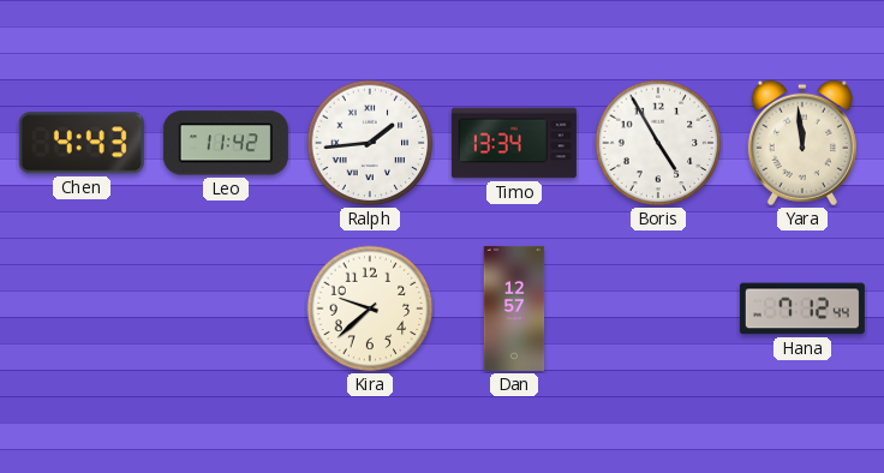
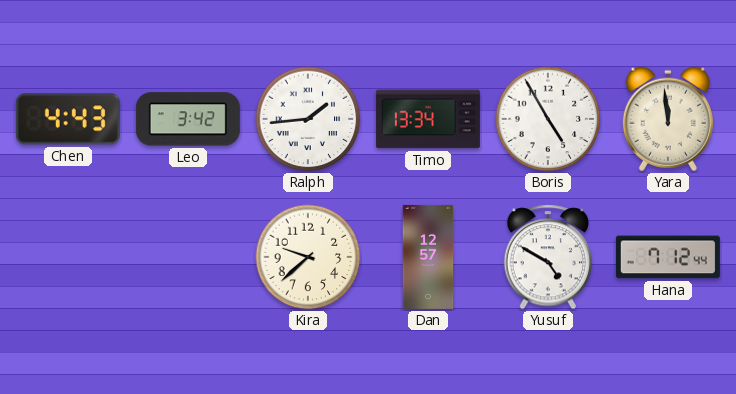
Leo: 11:42 -> 3:42
Yusuf: none -> 4:50
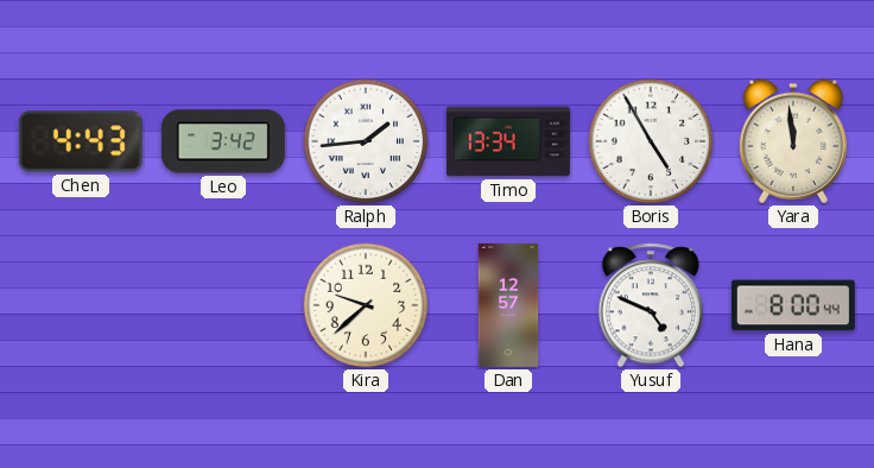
Yusuf: 4:50 -> 4:49
Hana: 7:12 -> 8:00
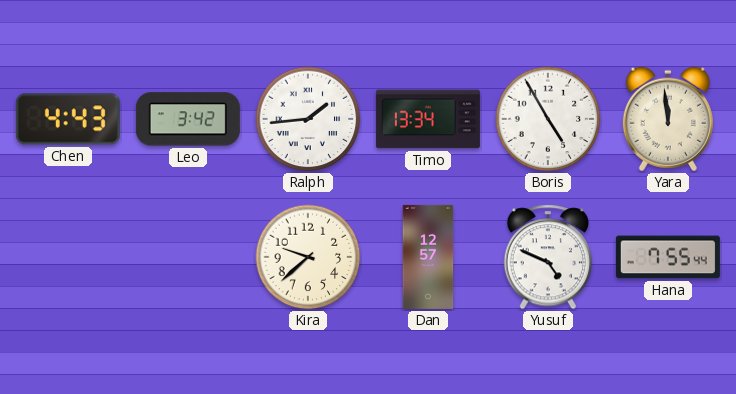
Hana: 8:00 -> 7:55
